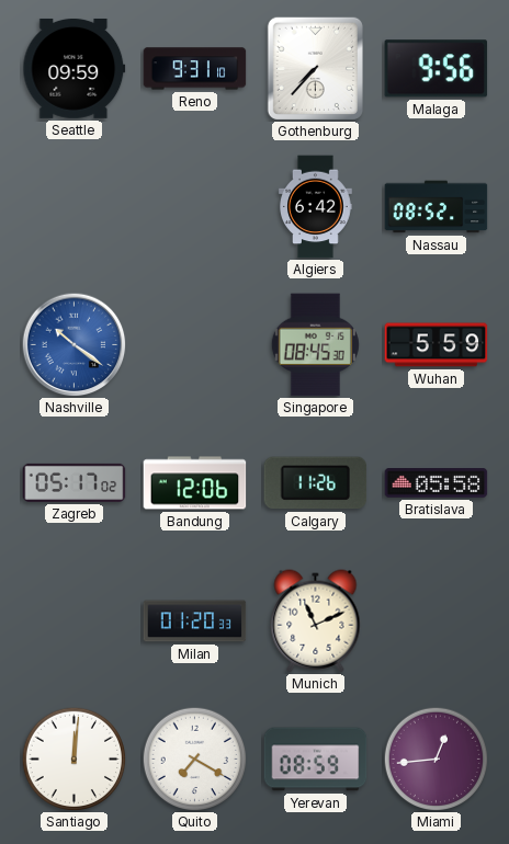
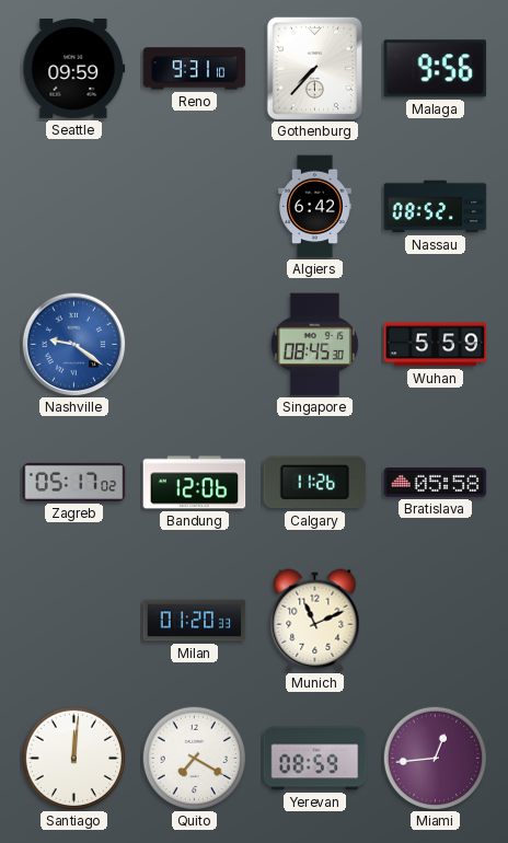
Nashville: 10:21 -> 9:21
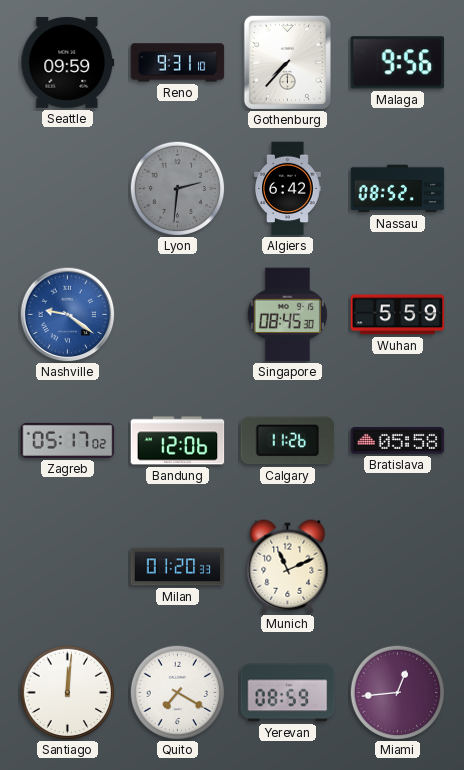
Lyon: none -> 2:31
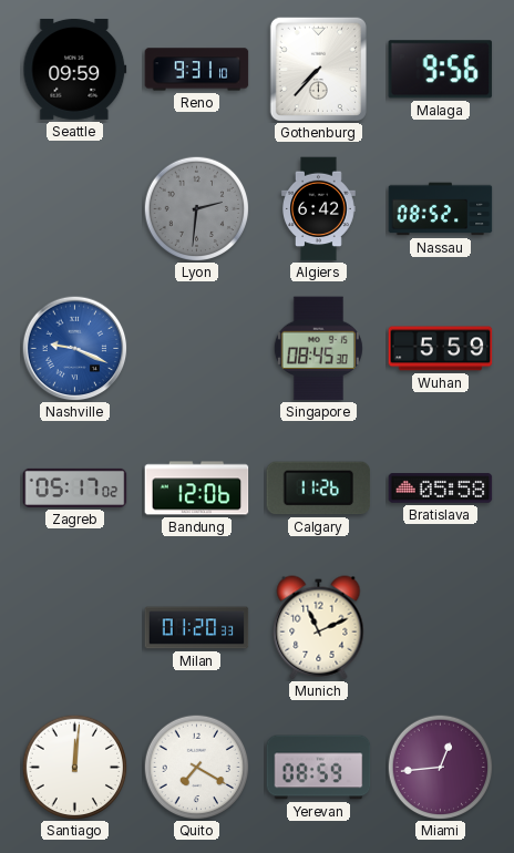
Nashville: 9:21 -> 9:19
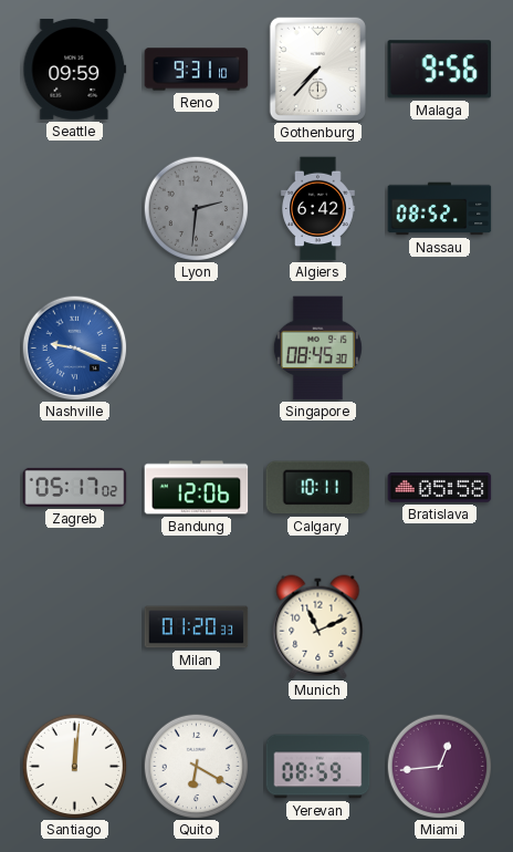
Wuhan: 5:59 -> none
Calgary: 11:26 -> 10:11
Quito: 7:20 -> 6:20
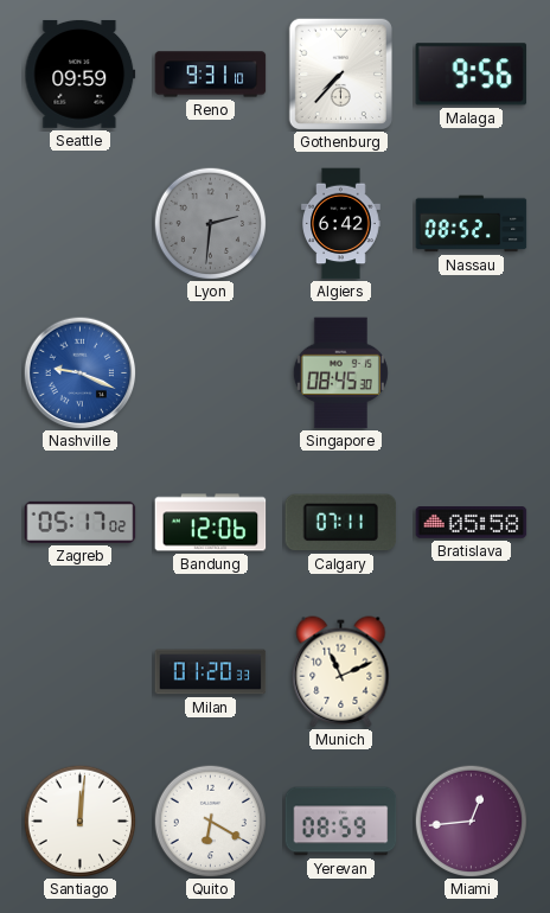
Calgary: 10:11 -> 07:11
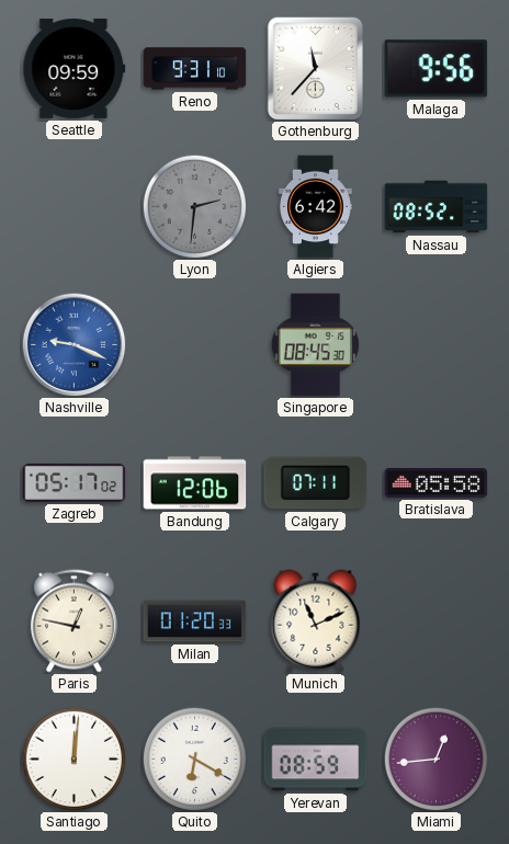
Gothenburg: 7:37 -> 11:37
Paris: none -> 12:47
